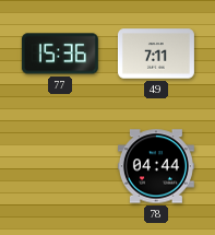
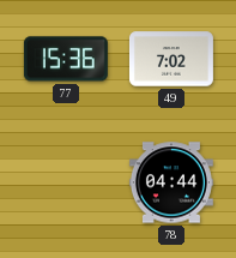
49: 7:11 -> 7:02
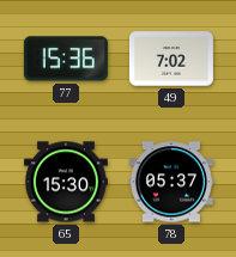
65: none -> 15:30
78: 04:44 -> 05:37
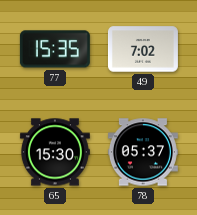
77: 15:36 -> 15:35
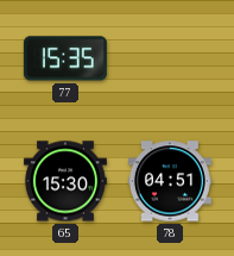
49: 7:02 -> none
78: 05:37 -> 04:51
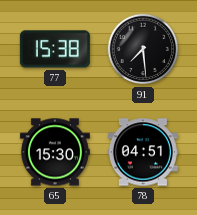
77: 15:35 -> 15:38
91: none -> 7:29
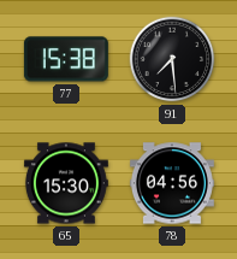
78: 04:51 -> 04:56
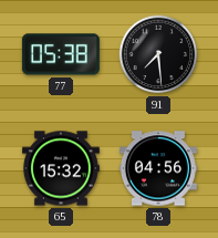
77: 15:38 -> 05:38
65: 15:30 -> 15:32
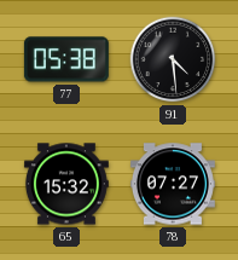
91: 7:29 -> 4:29
78: 04:56 -> 07:27
